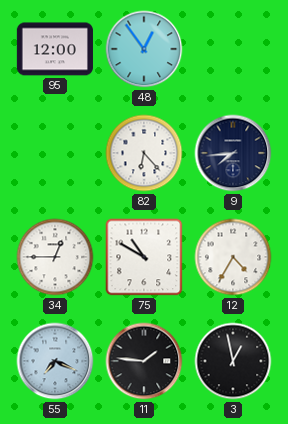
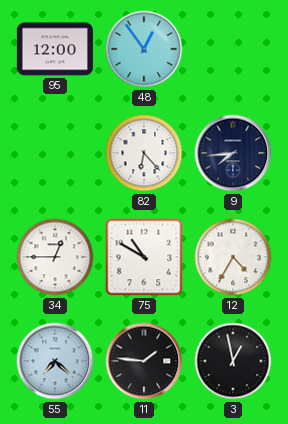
55: 7:19 -> 7:22
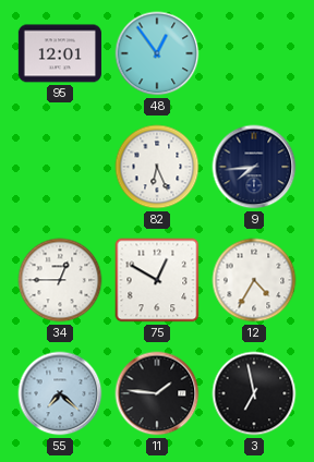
95: 12:00 -> 12:01
82: 6:23 -> 6:26
75: 10:50 -> 12:50
3: 12:58 -> 6:58
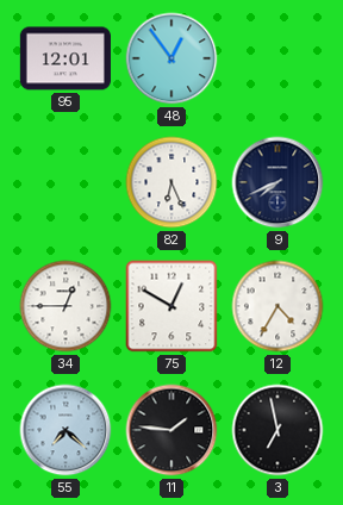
9: 7:44 -> 7:41
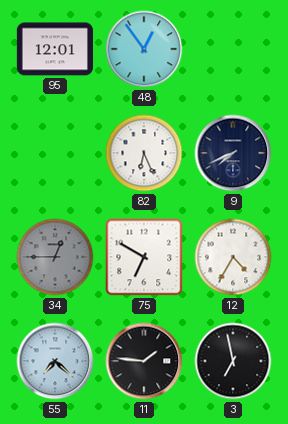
34 dial: white -> grey
75: 12:50 -> 6:50
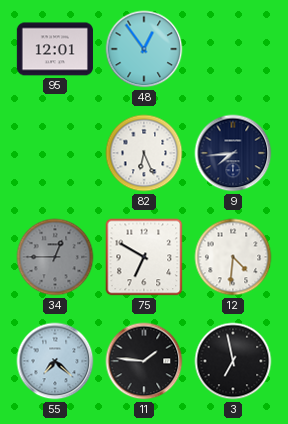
9: 7:41 -> 7:44
12: 4:35 -> 4:31
